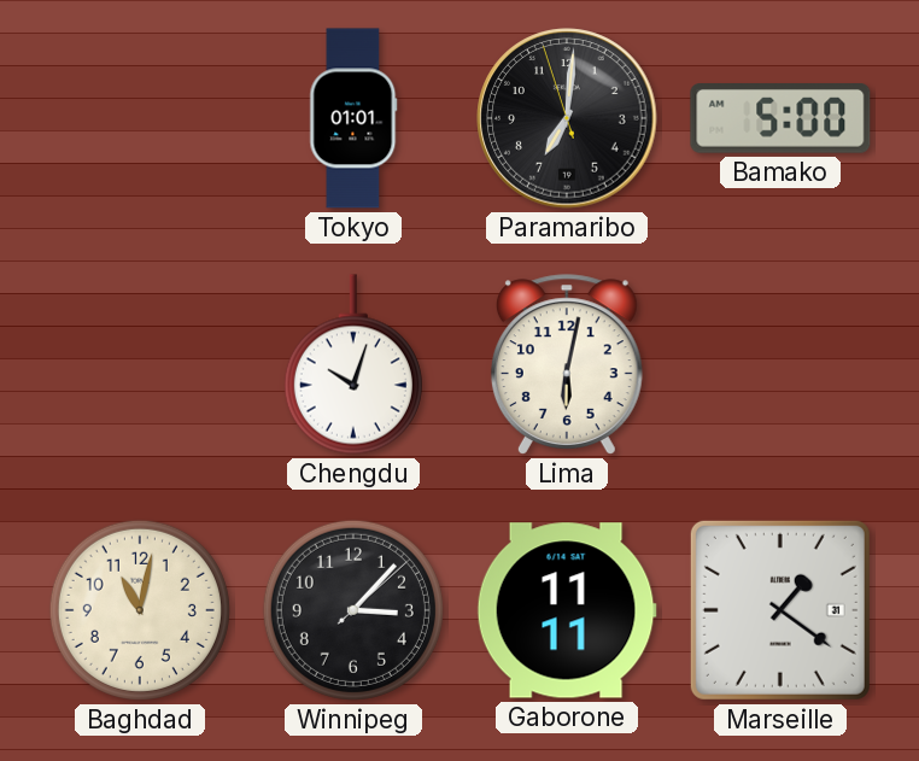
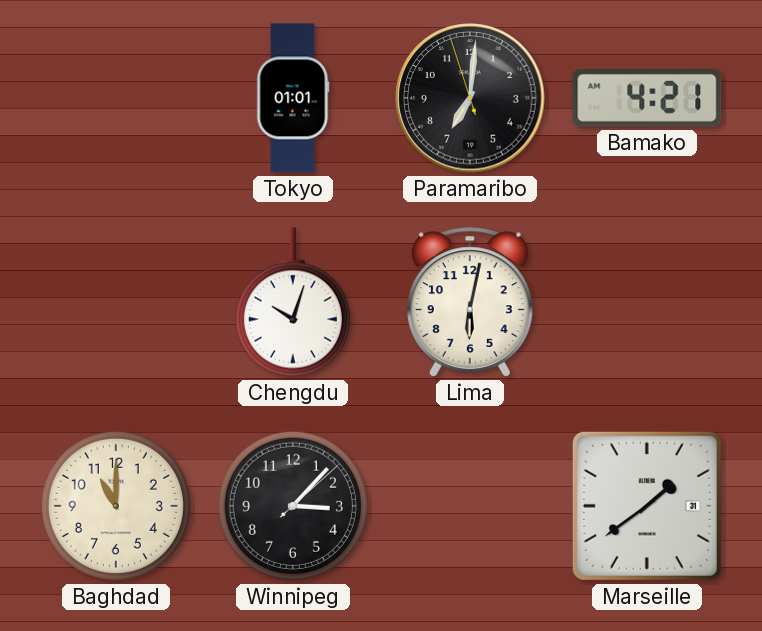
Bamako: 5:00 -> 4:21
Baghdad: 11:02 -> 11:00
Gaborone: 11:11 -> none
Marseille: 1:21 -> 1:39
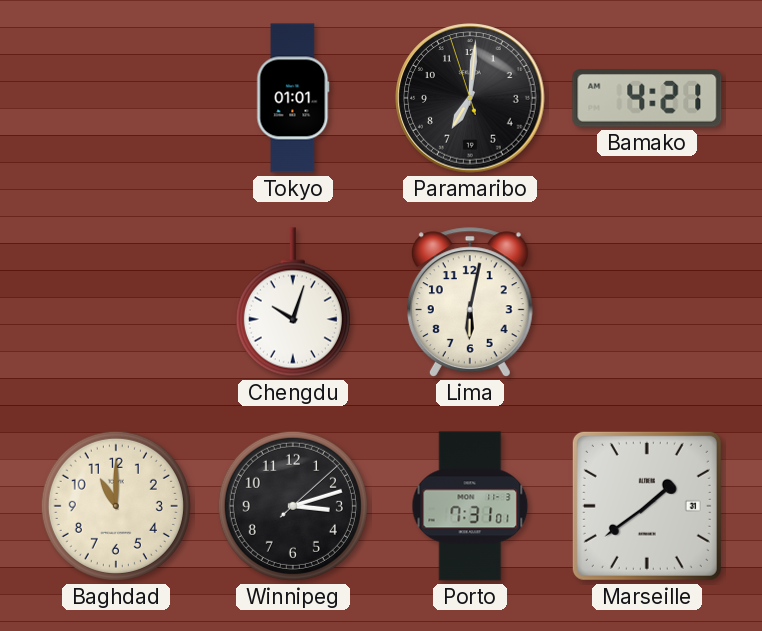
Winnipeg: 3:07 -> 3:12
Porto: none -> 7:31
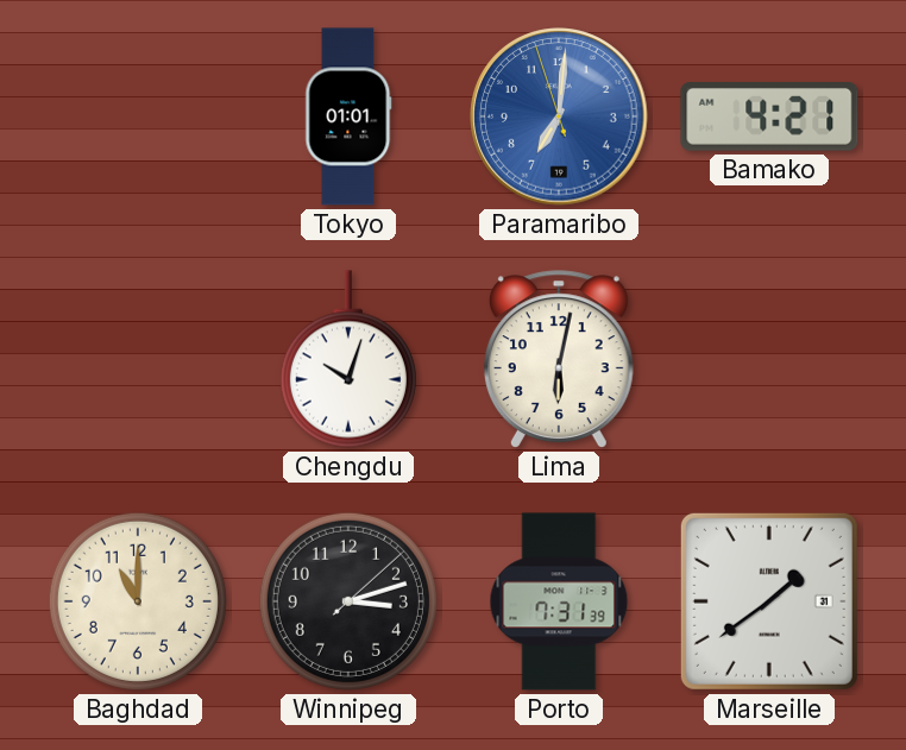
Paramaribo dial: black -> blue
Porto: 7:31:01 -> 7:31:39
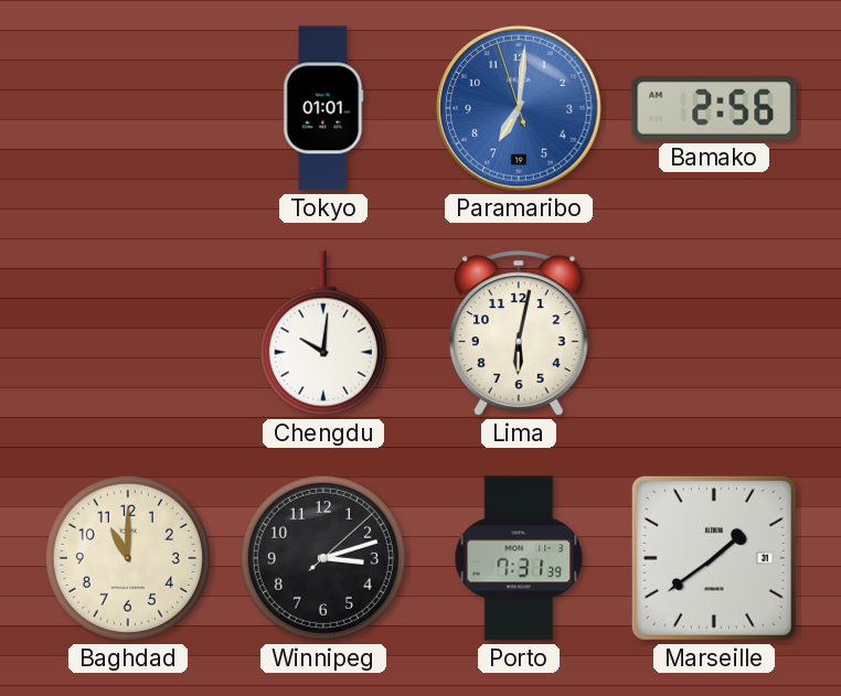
Bamako: 4:21 -> 2:56
Chengdu: 10:03 -> 10:01
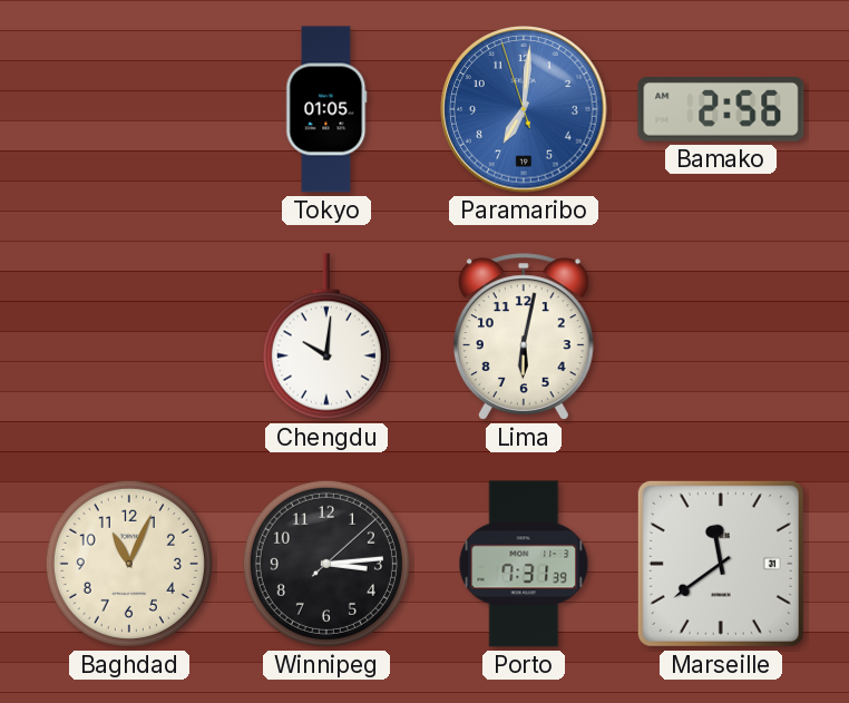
Tokyo: 01:01 -> 01:05
Baghdad: 11:00 -> 11:04
Winnipeg: 3:12 -> 3:14
Marseille: 1:39 -> 11:39
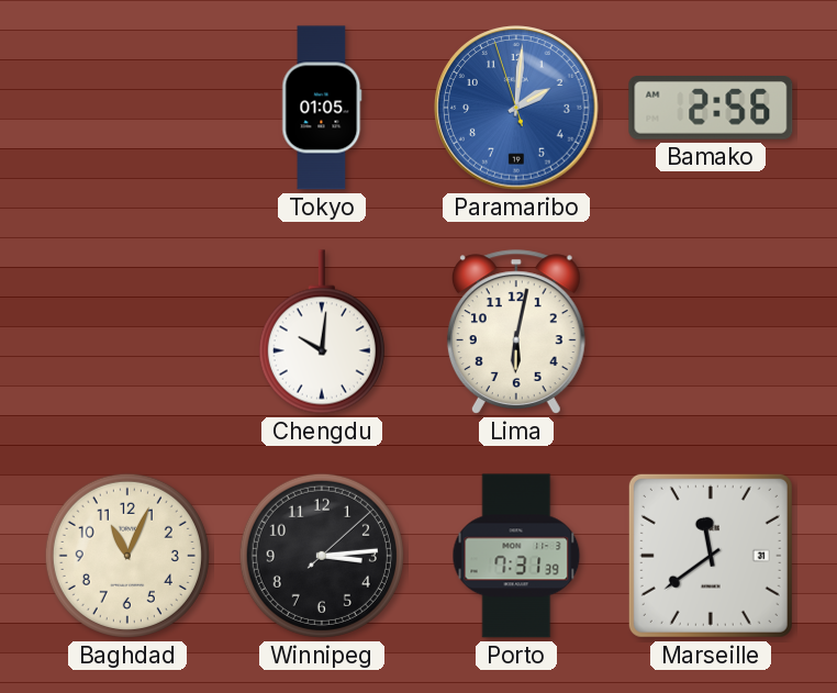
Paramaribo: 7:00 -> 2:00
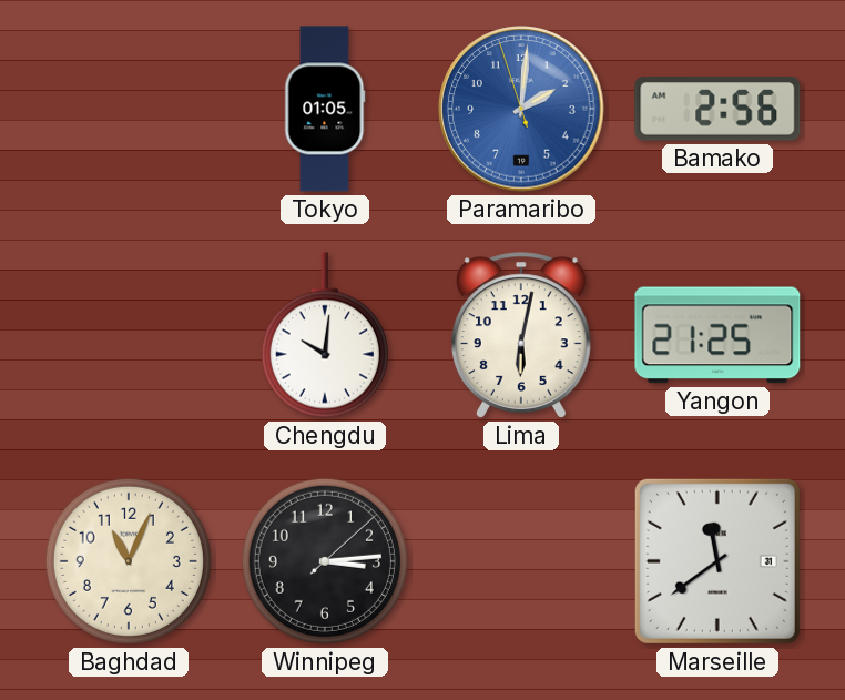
Yangon: none -> 21:25
Porto: 7:31 -> none
